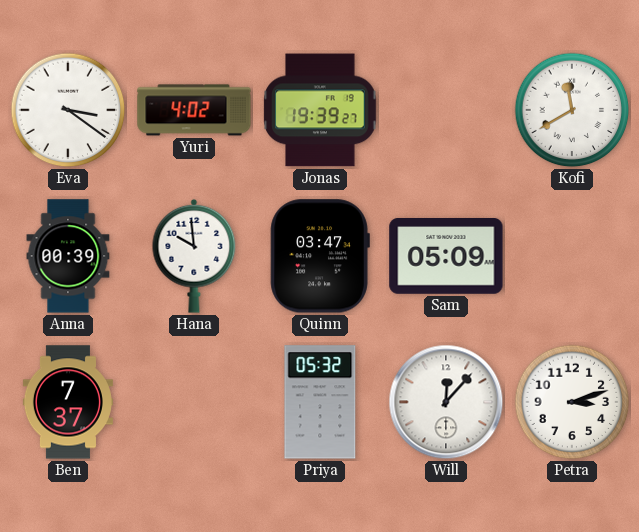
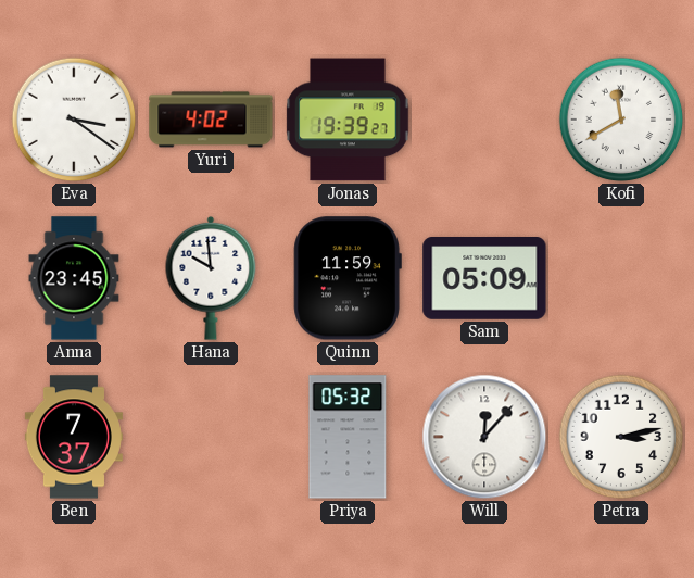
Anna: 00:39 -> 23:45
Quinn: 03:47 -> 11:59
Petra: 3:12 -> 3:13
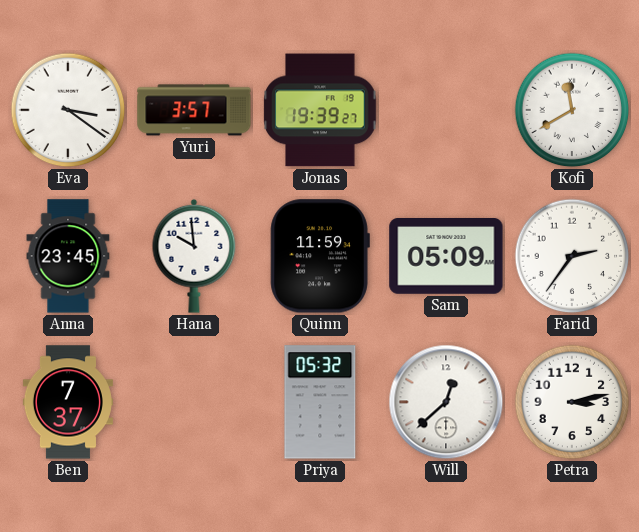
Yuri: 4:02 -> 3:57
Farid: none -> 2:36
Will: 12:07 -> 12:38
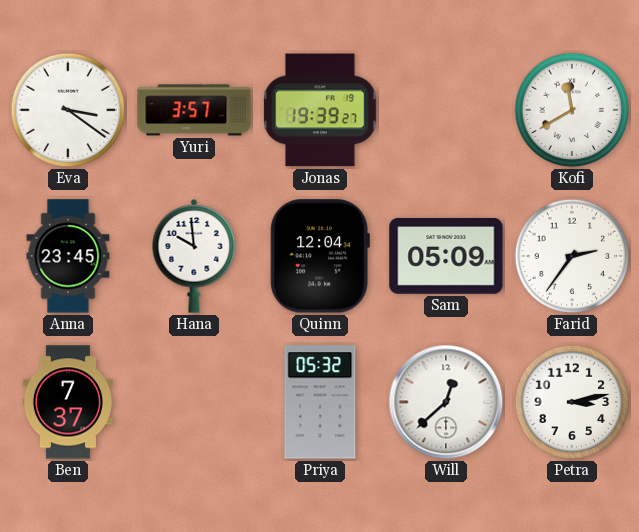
Quinn: 11:59 -> 12:04
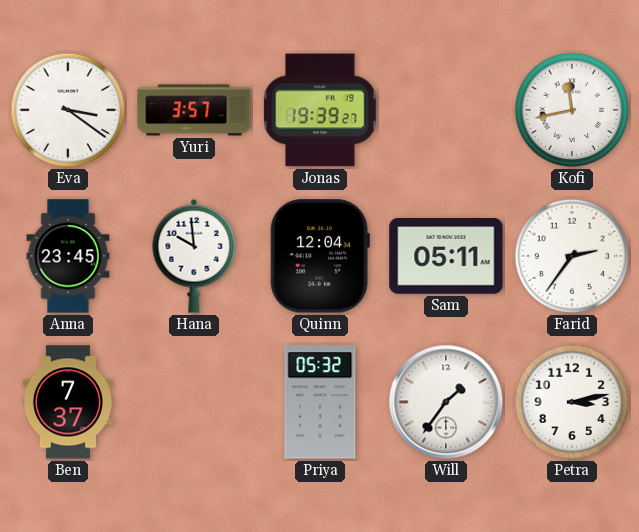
Kofi: 11:40 -> 11:43
Sam: 05:09 -> 05:11
Will: 12:38 -> 1:36
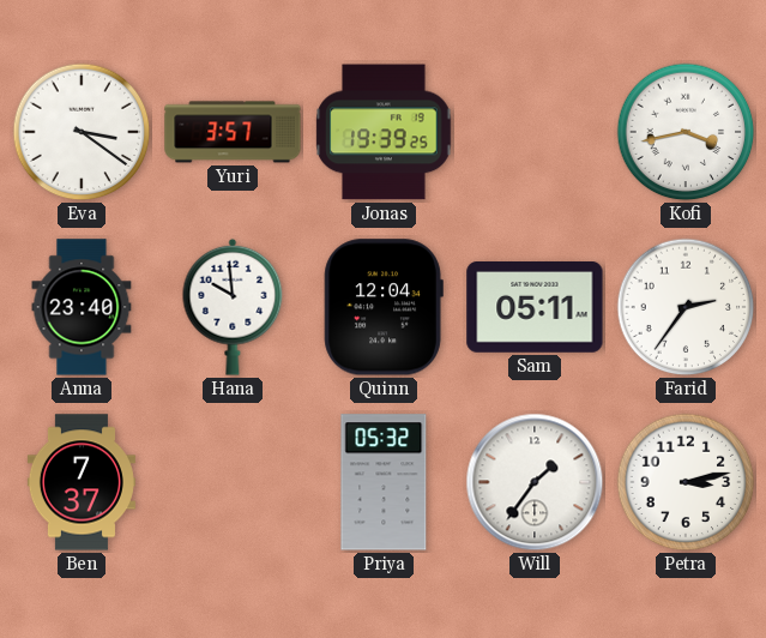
Jonas: 19:39:27 -> 19:39:25
Kofi: 11:43 -> 3:43
Anna: 23:45 -> 23:40
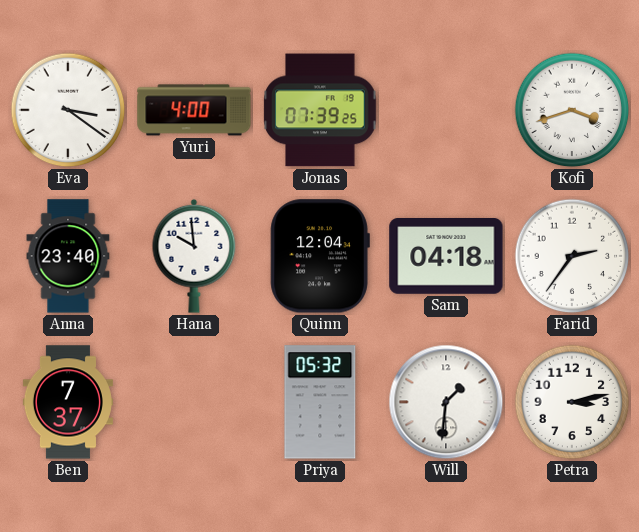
Yuri: 3:57 -> 4:00
Jonas: 19:39 -> 07:39
Kofi: 3:43 -> 3:42
Sam: 05:11 -> 04:18
Will: 1:36 -> 1:31
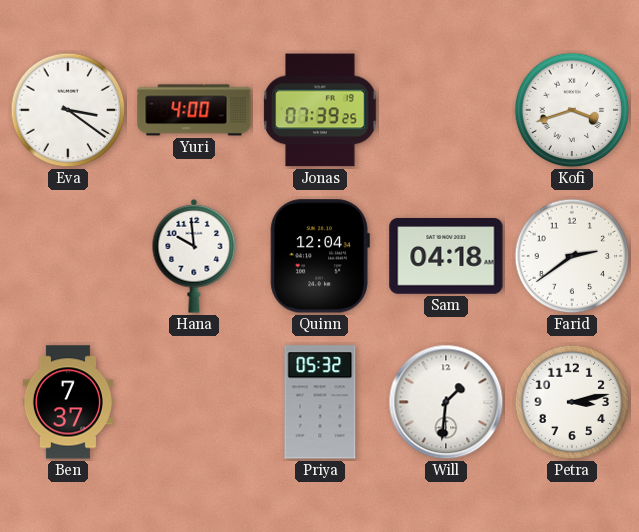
Anna: 23:40 -> none
Farid: 2:36 -> 2:39
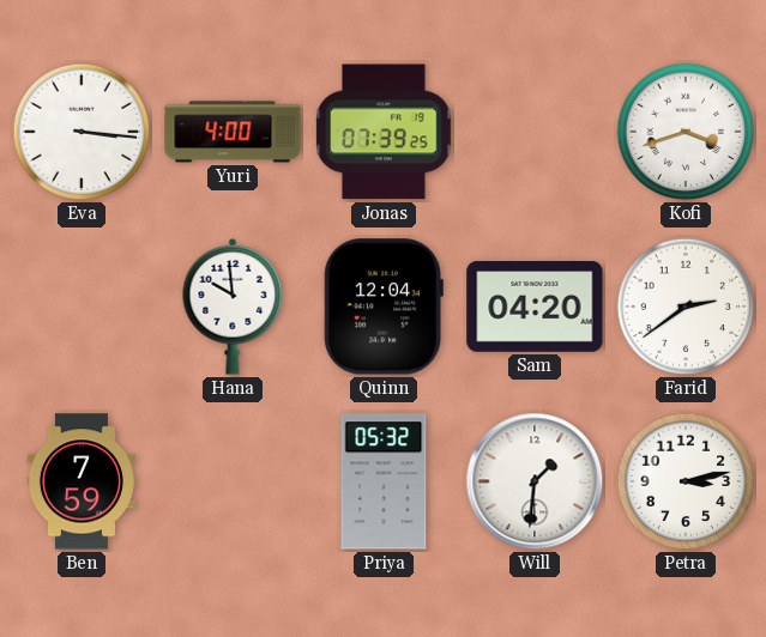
Eva: 3:21 -> 3:16
Sam: 04:18 -> 04:20
Ben: 7:37 -> 7:59
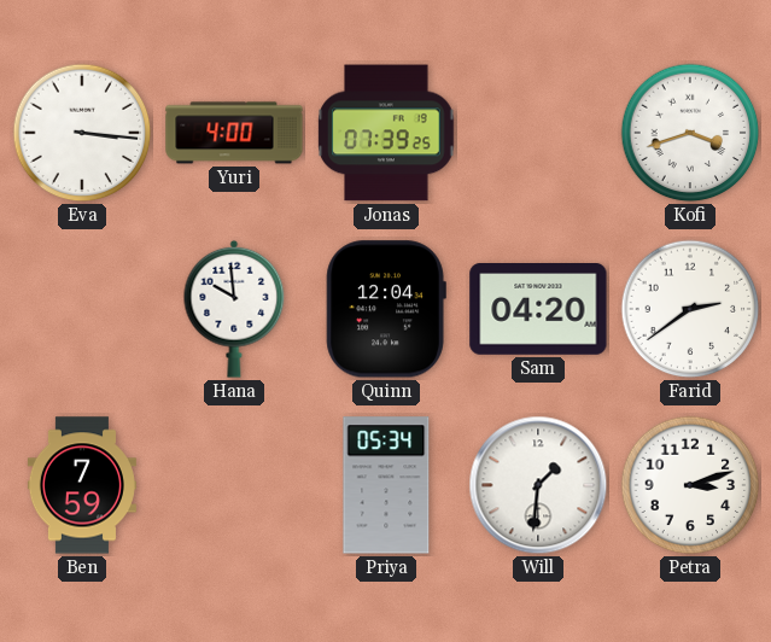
Priya: 05:32 -> 05:34
Petra: 3:13 -> 3:12
